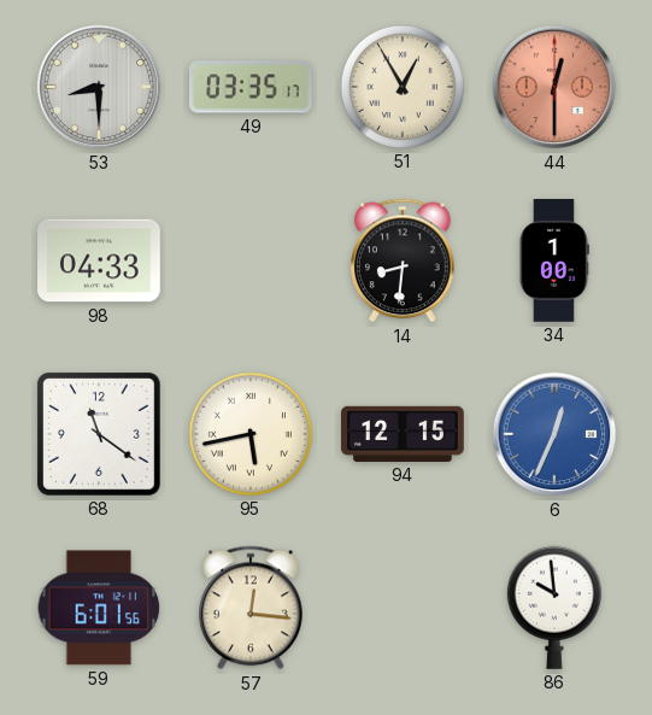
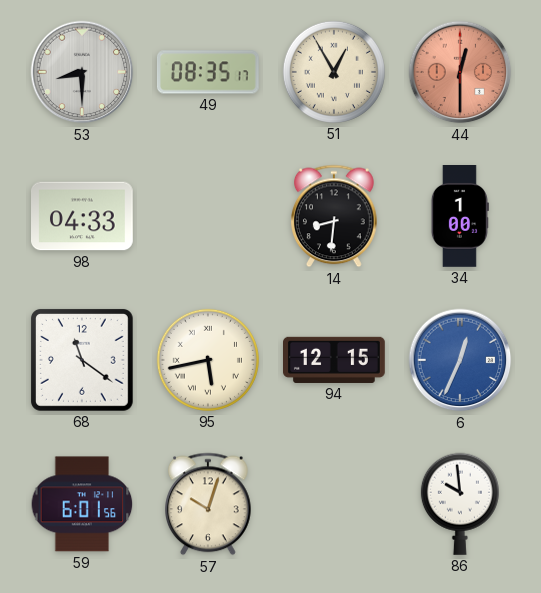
49: 03:35 -> 08:35
57: 12:16 -> 10:03
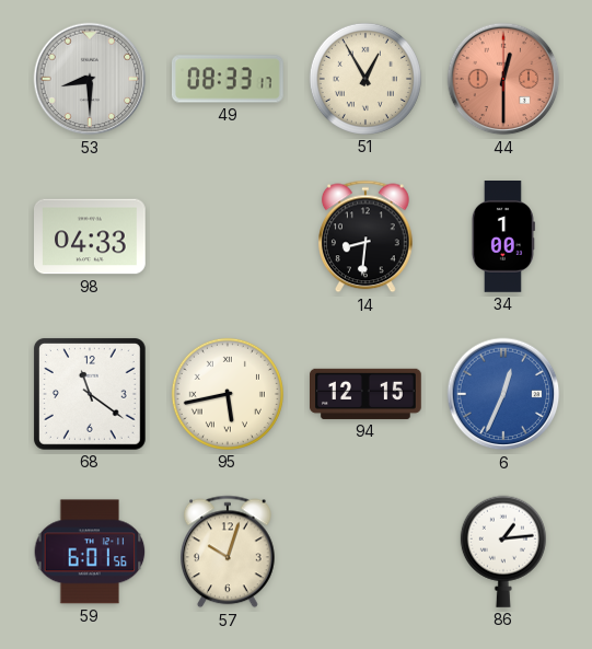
49: 08:35 -> 08:33
86: 9:59 -> 1:14
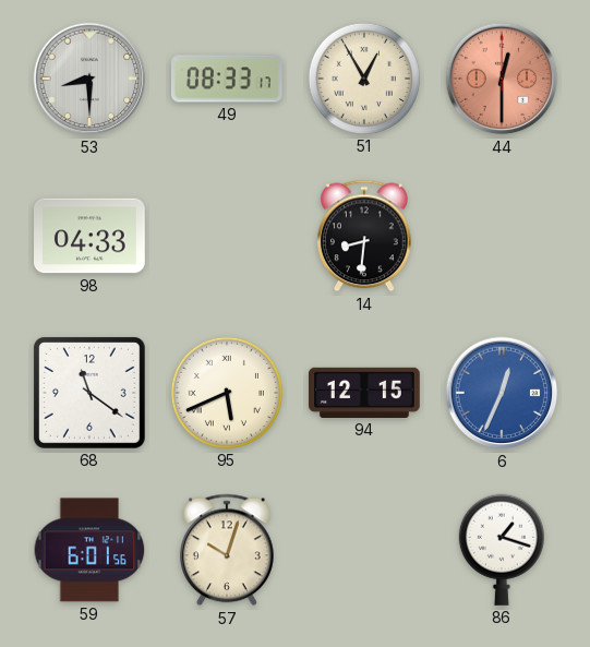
34: 1:00 -> none
95: 5:43 -> 5:41
86: 1:14 -> 1:18
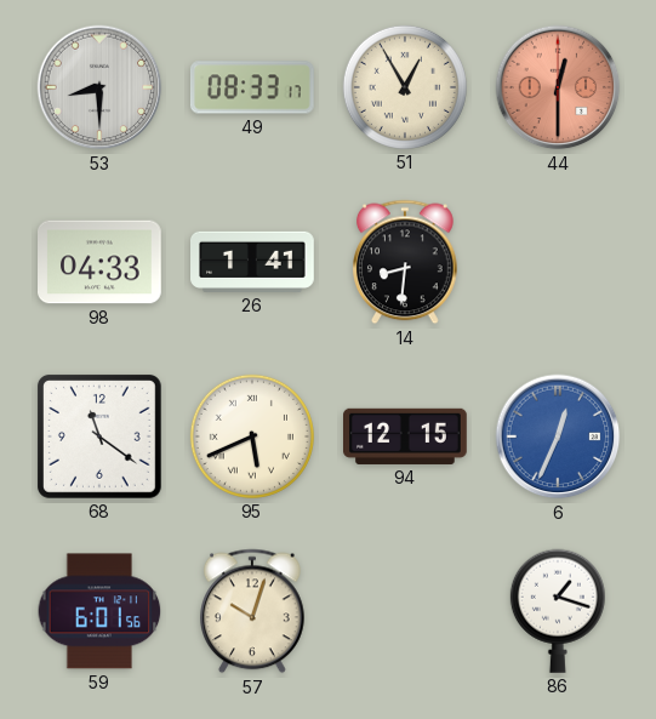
26: none -> 1:41
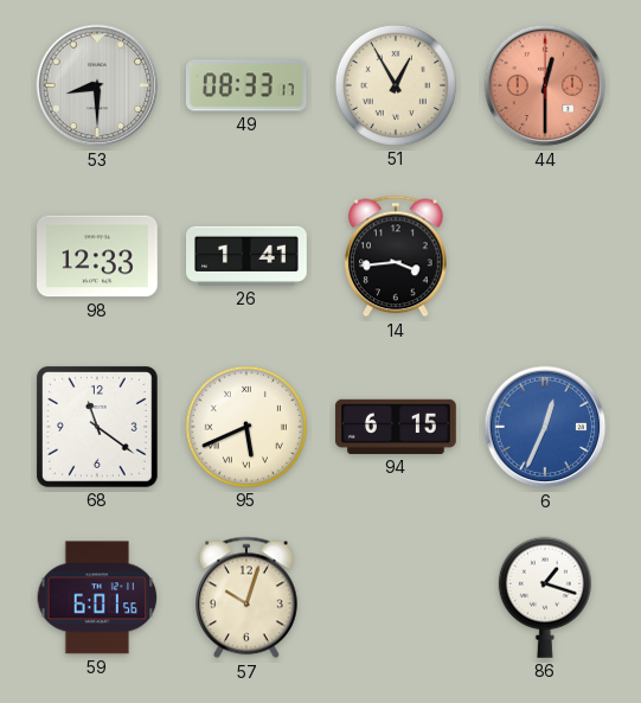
98: 04:33 -> 12:33
14: 8:31 -> 3:44
94: 12:15 -> 6:15
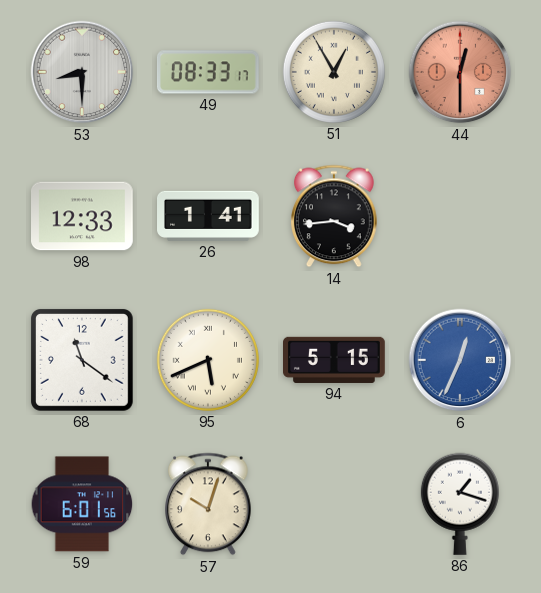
94: 6:15 -> 5:15
